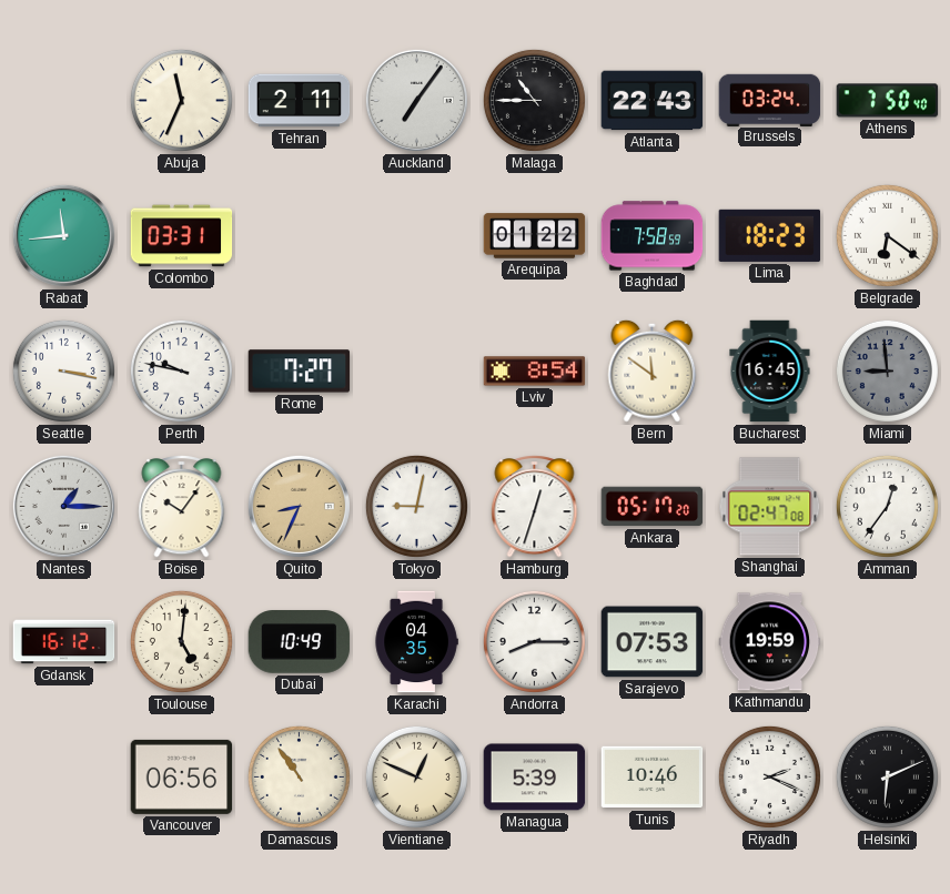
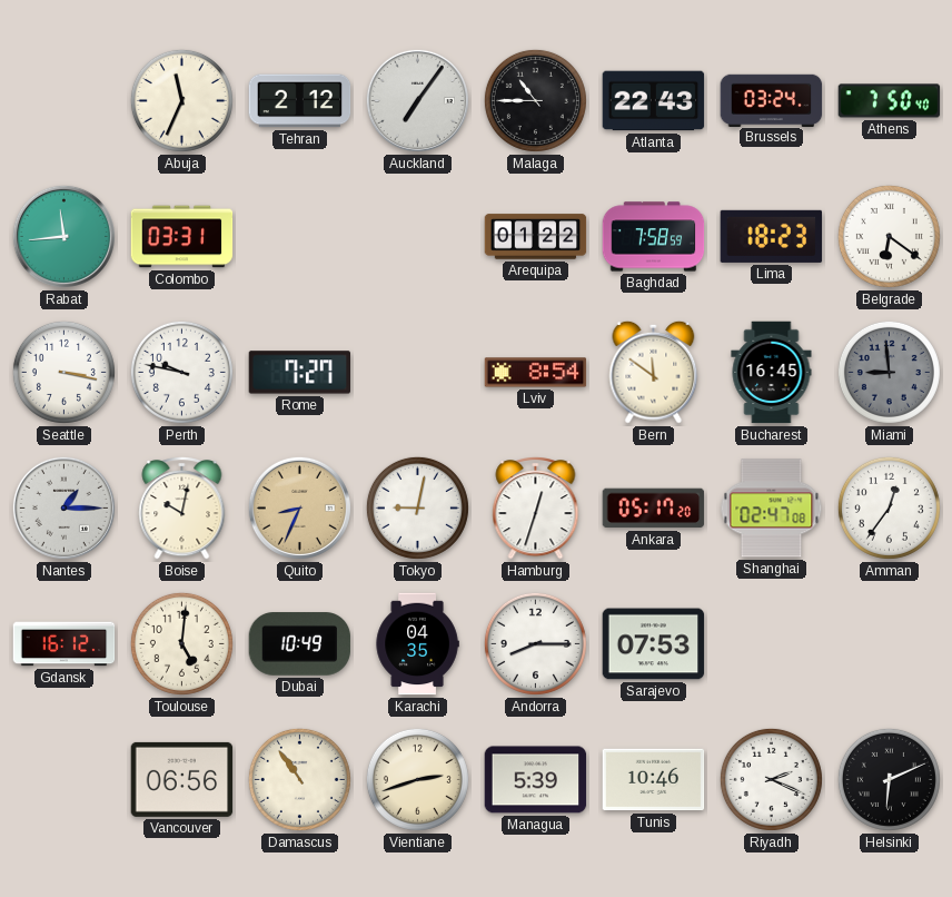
Tehran: 2:11 -> 2:12
Boise: 10:06 -> 10:02
Kathmandu: 19:59 -> none
Vientiane: 12:49 -> 2:42
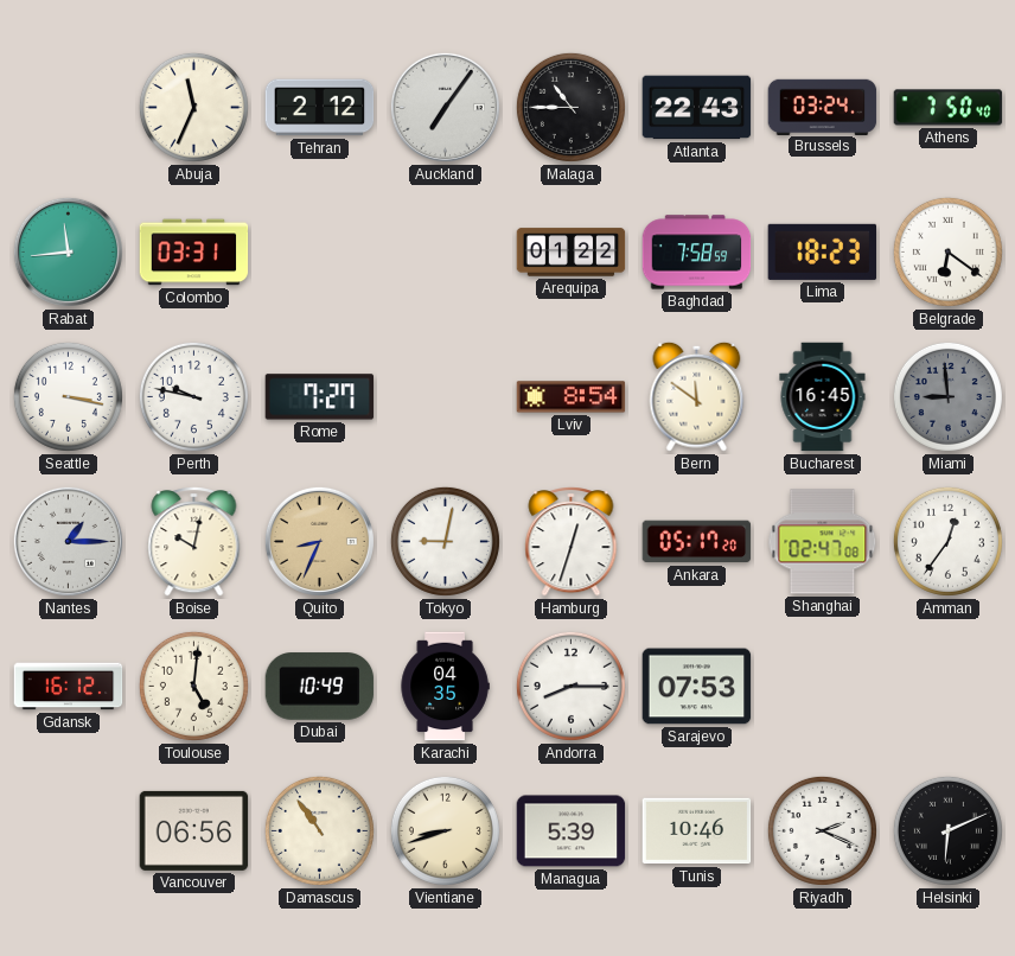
Vientiane: 2:42 -> 8:42
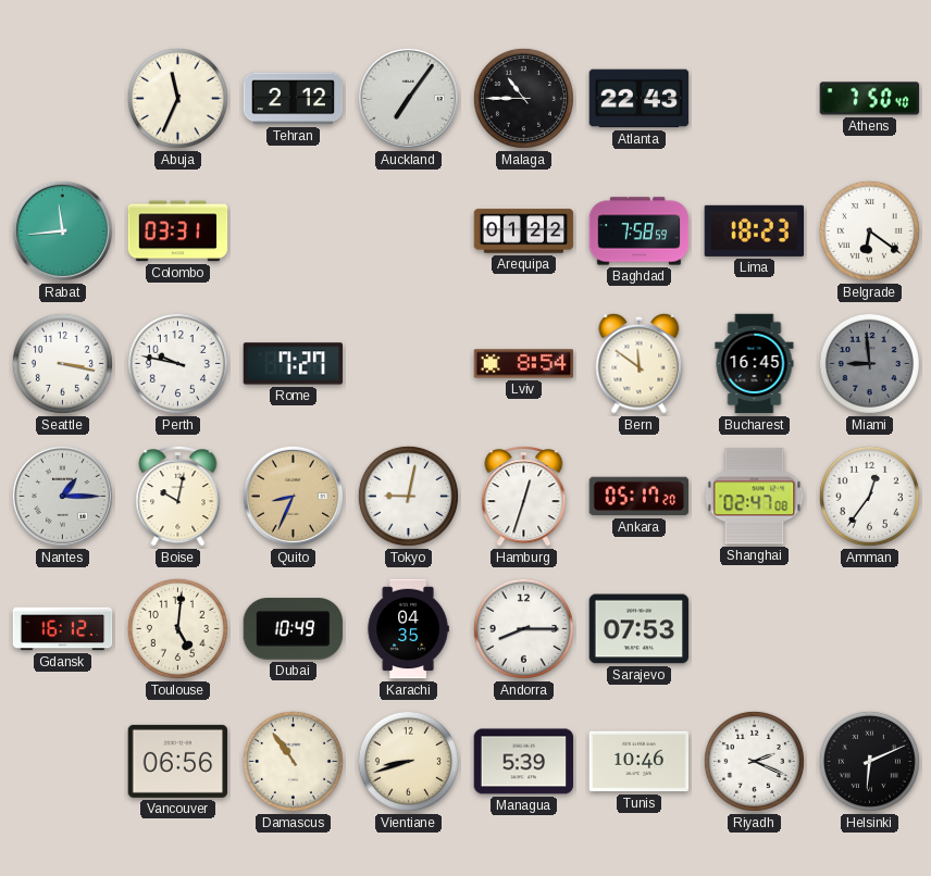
Brussels: 03:24 -> none
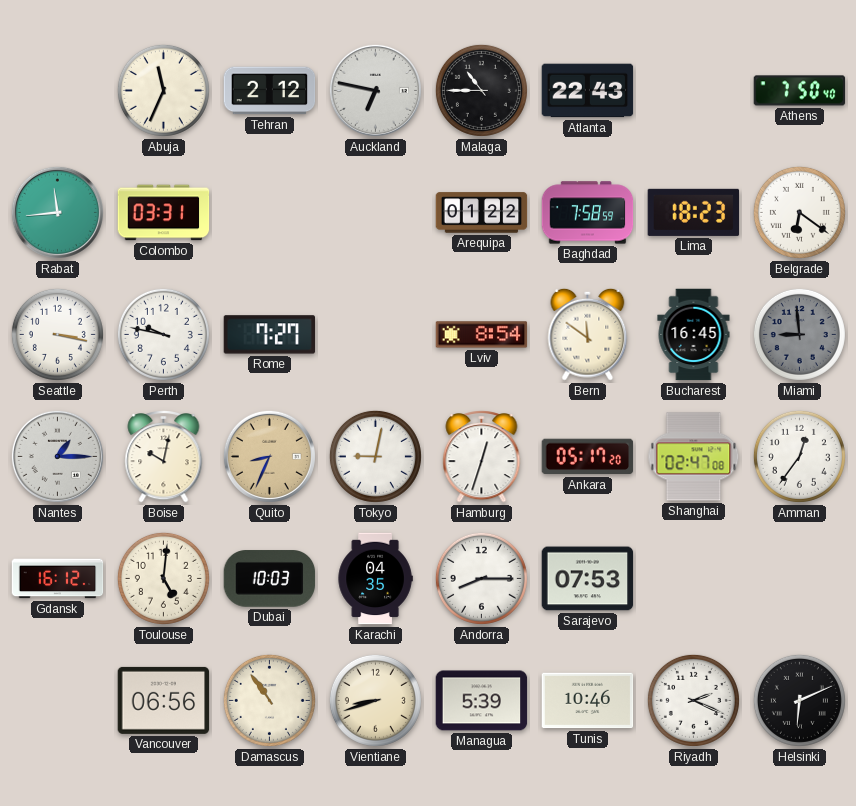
Auckland: 7:06 -> 6:47
Dubai: 10:49 -> 10:03
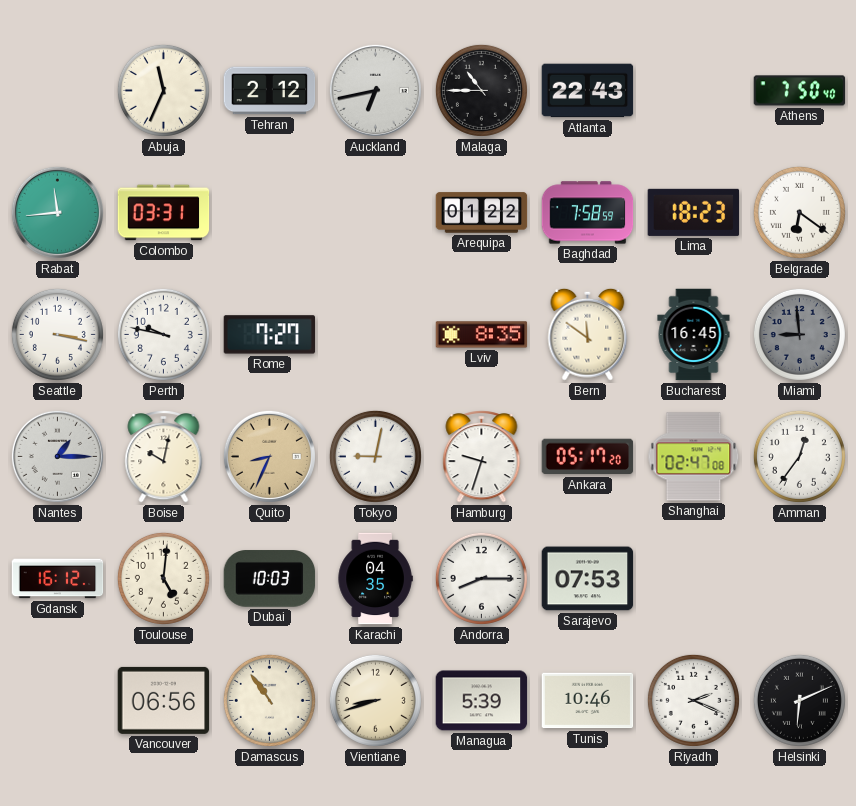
Auckland: 6:47 -> 6:43
Lviv: 8:54 -> 8:35
Hamburg: 12:33 -> 9:33
